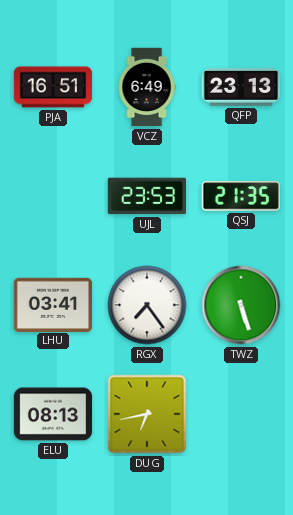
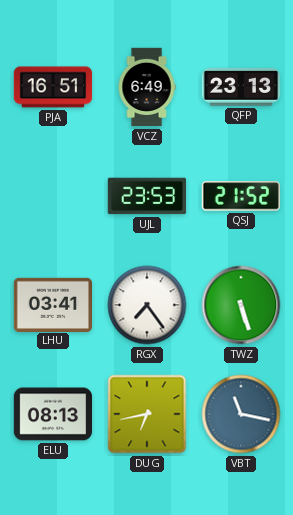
QSJ: 21:35 -> 21:52
VBT: none -> 11:17
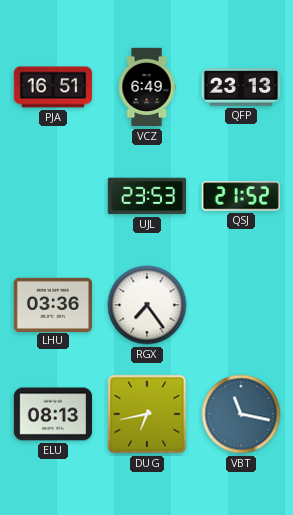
LHU: 03:41 -> 03:36
TWZ: 5:27 -> none
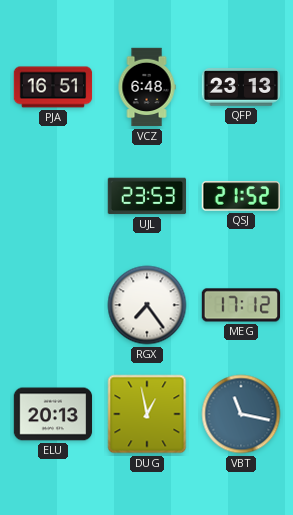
VCZ: 6:49 -> 6:48
LHU: 03:36 -> none
MEG: none -> 17:12
ELU: 08:13 -> 20:13
DUG: 6:43 -> 12:58
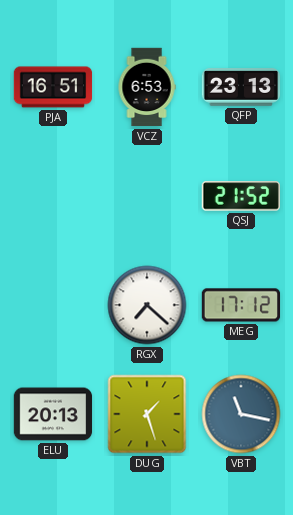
VCZ: 6:48 -> 6:53
UJL: 23:53 -> none
RGX: 7:24 -> 7:22
DUG: 12:58 -> 1:27
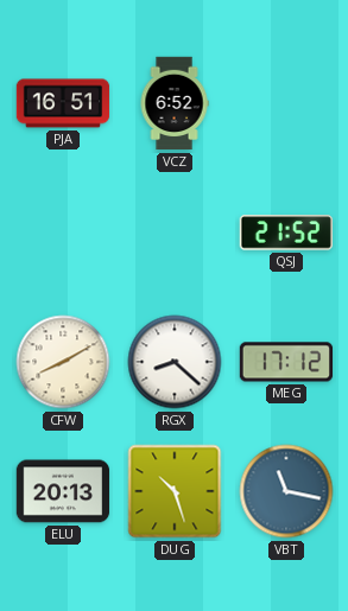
VCZ: 6:53 -> 6:52
QFP: 23:13 -> none
CFW: none -> 8:10
RGX: 7:22 -> 8:22
DUG: 1:27 -> 10:27
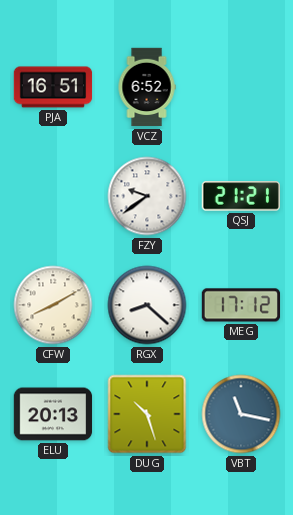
FZY: none -> 9:39
QSJ: 21:52 -> 21:21
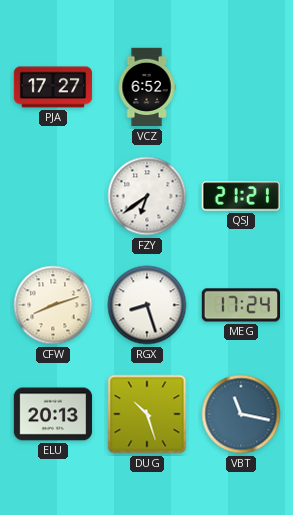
PJA: 16:51 -> 17:27
FZY: 9:39 -> 6:39
CFW: 8:10 -> 8:12
RGX: 8:22 -> 8:27
MEG: 17:12 -> 17:24
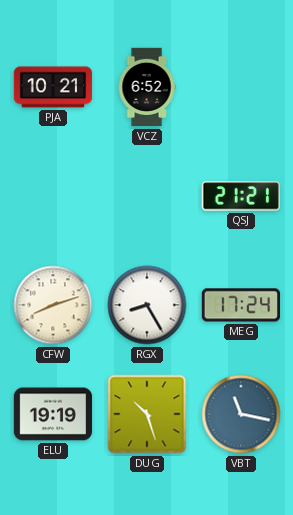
PJA: 17:27 -> 10:21
FZY: 6:39 -> none
RGX: 8:27 -> 8:25
ELU: 20:13 -> 19:19
